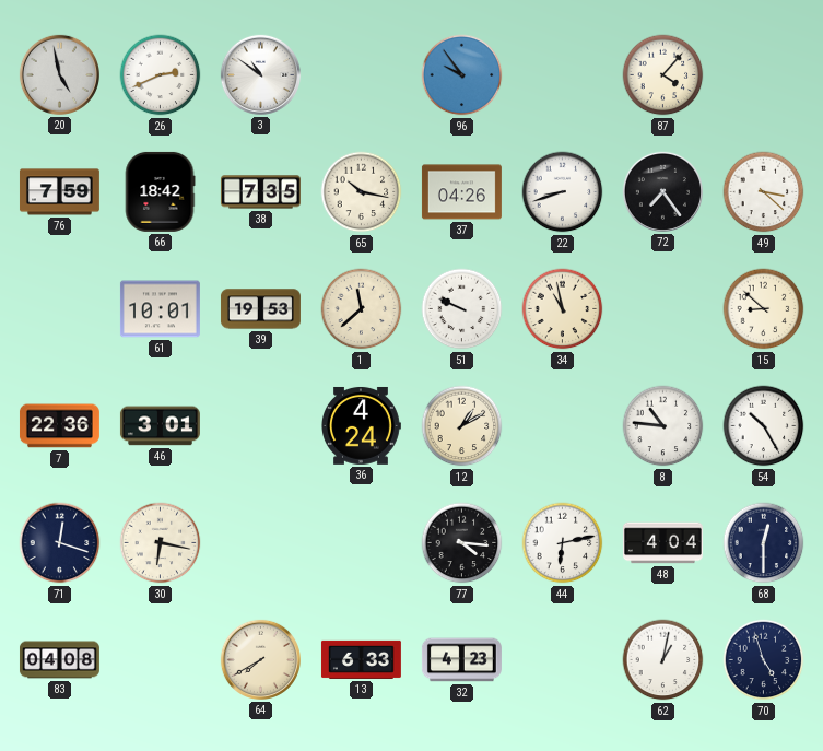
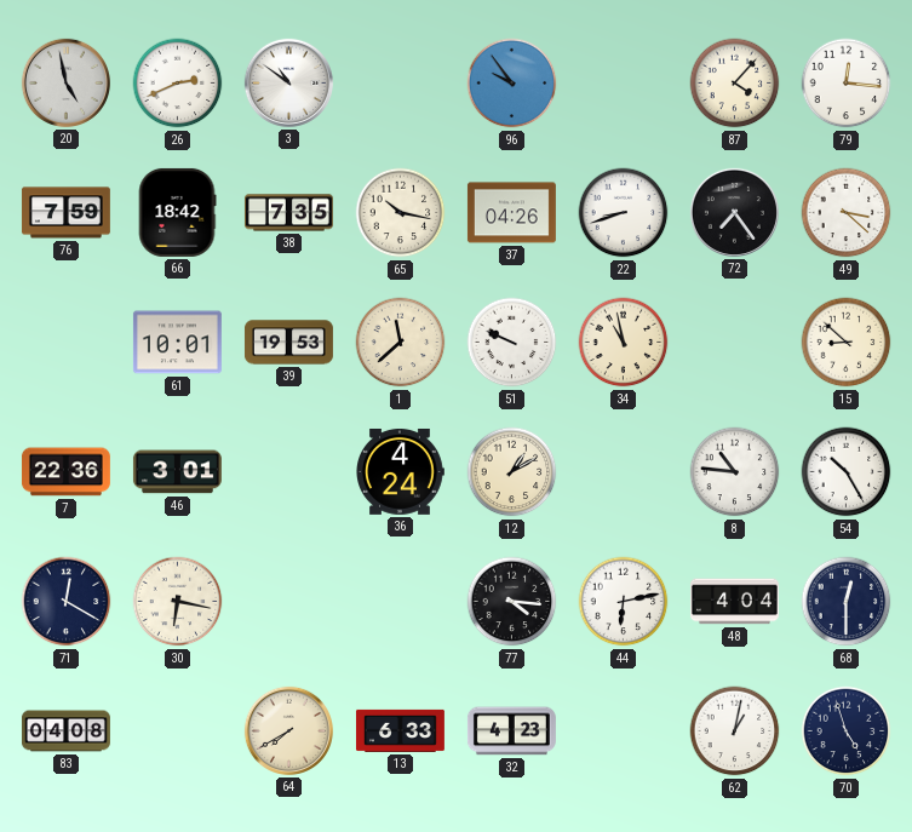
79: none -> 12:16
71: 12:18 -> 12:20
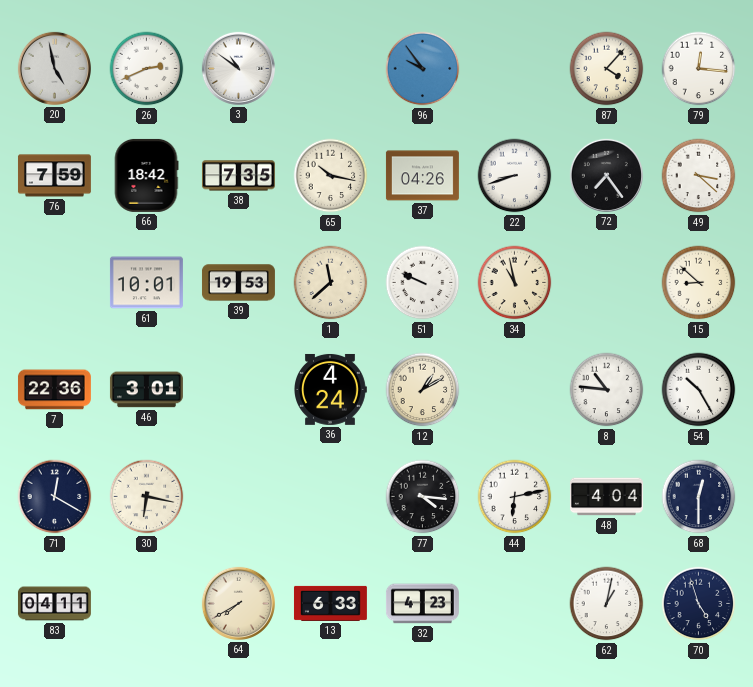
83: 04:08 -> 04:11
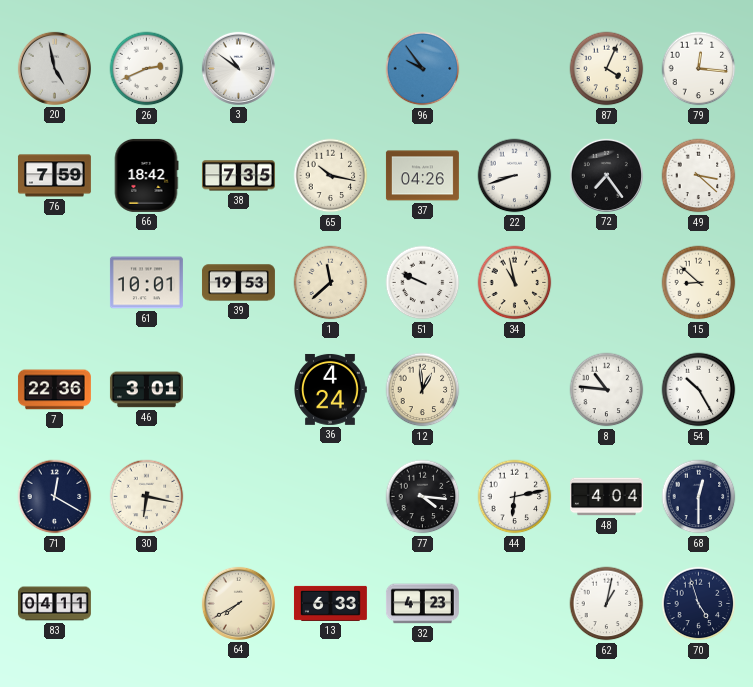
87: 4:07 -> 4:04
12: 1:10 -> 12:59
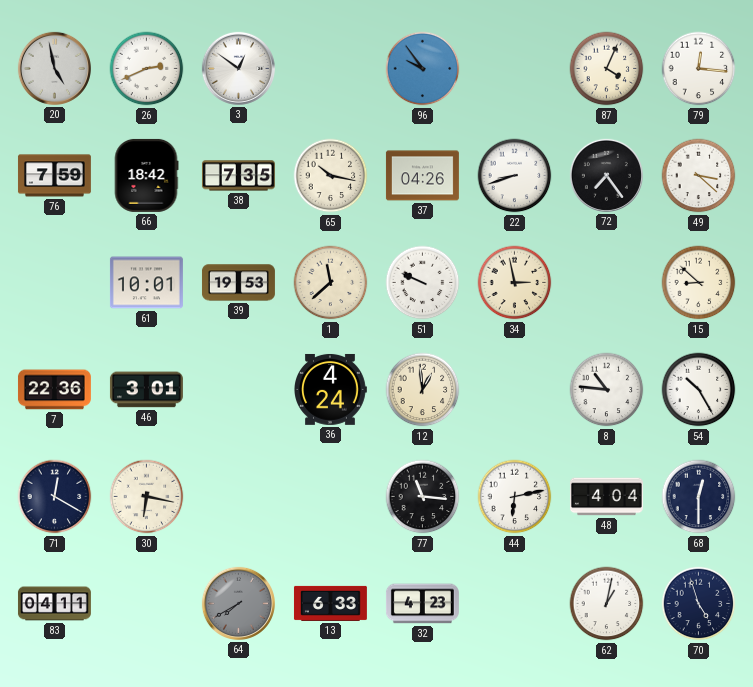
3: 10:51 -> 12:51
34: 10:58 -> 2:58
77: 4:16 -> 11:16
64 dial: cream -> grey
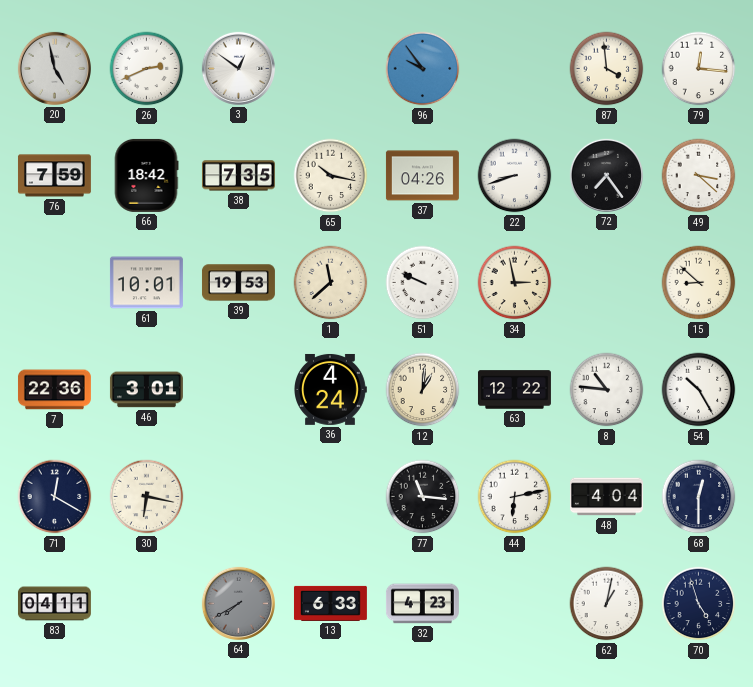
87: 4:04 -> 3:59
12: 12:59 -> 1:01
63: none -> 12:22
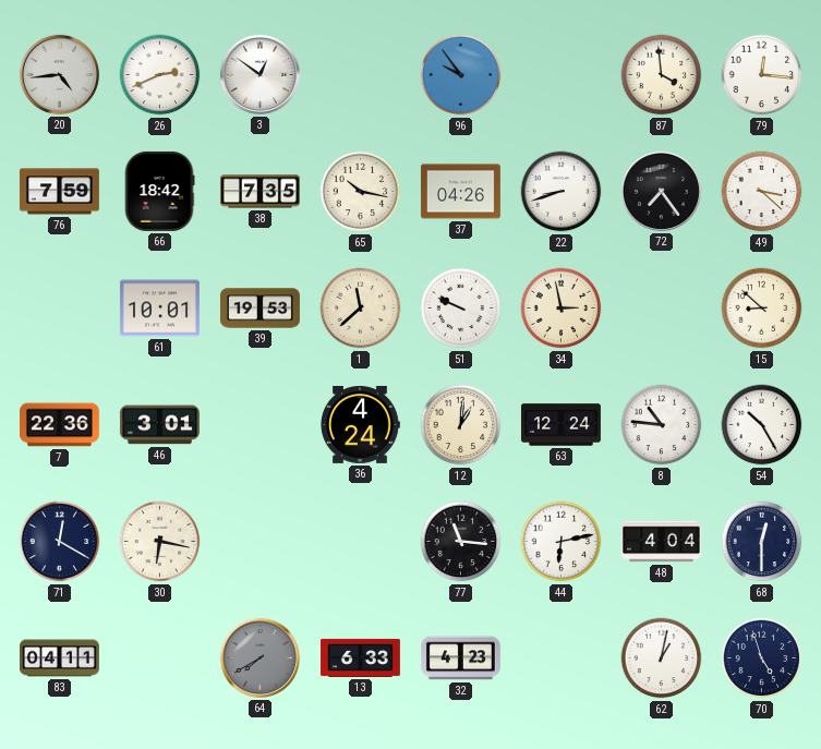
20: 4:58 -> 4:44
63: 12:22 -> 12:24
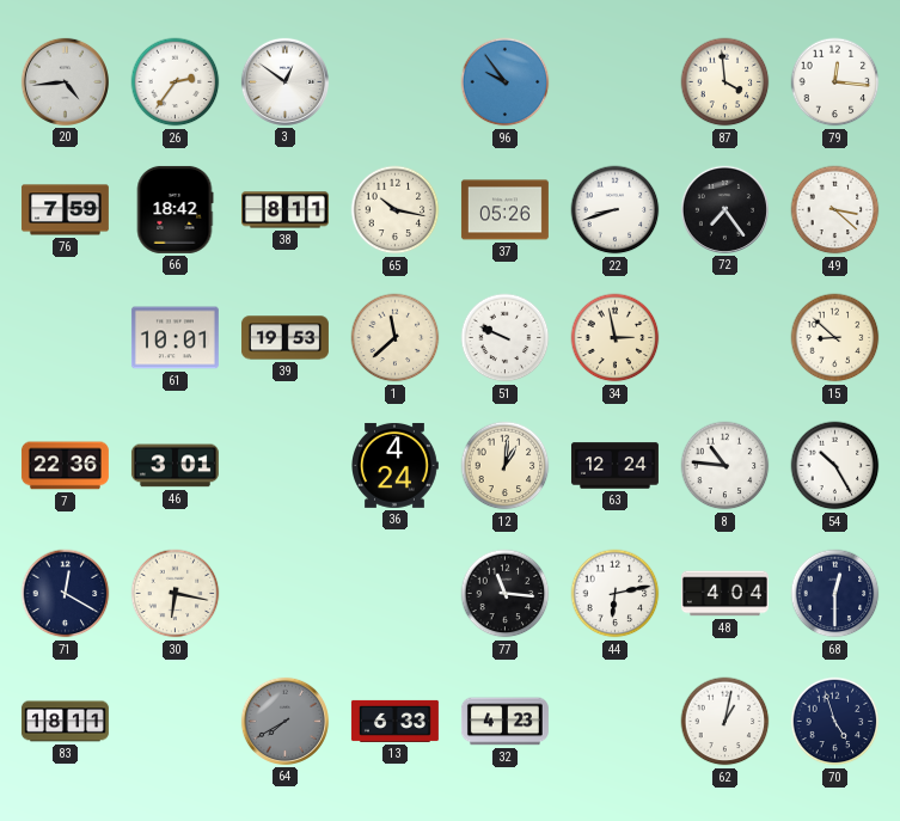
26: 2:41 -> 2:36
38: 7:35 -> 8:11
37: 04:26 -> 05:26
83: 04:11 -> 18:11
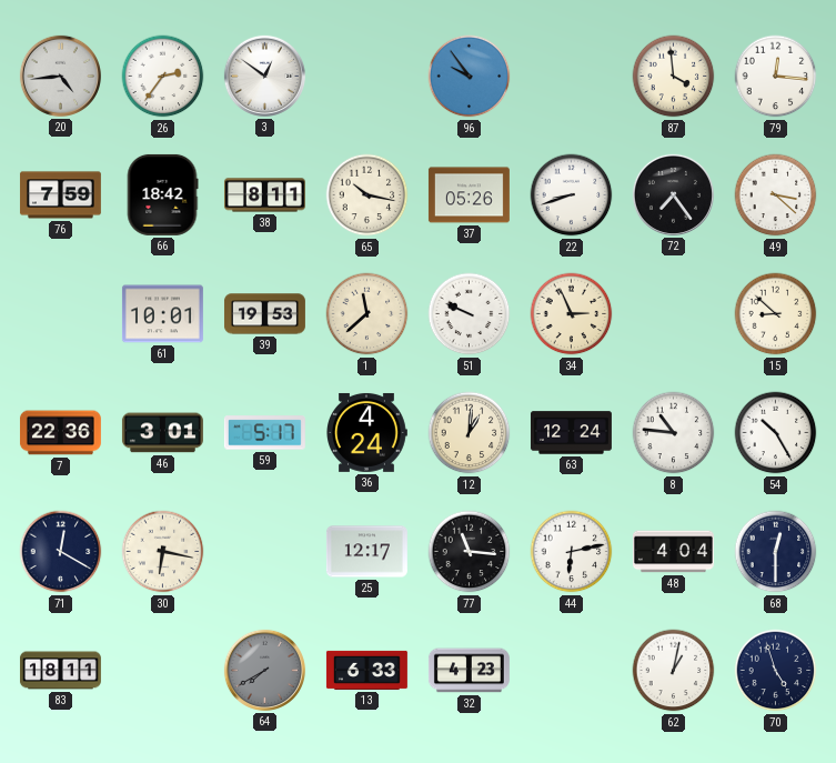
34: 2:58 -> 2:56
59: none -> 5:17
25: none -> 12:17
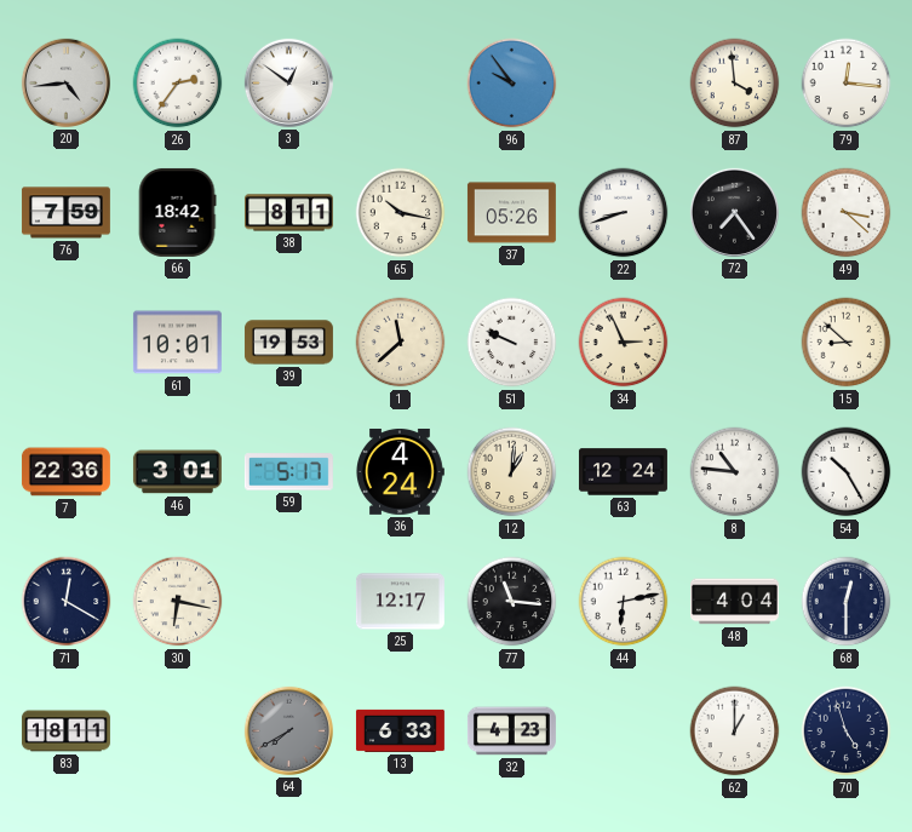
62: 1:02 -> 1:00
